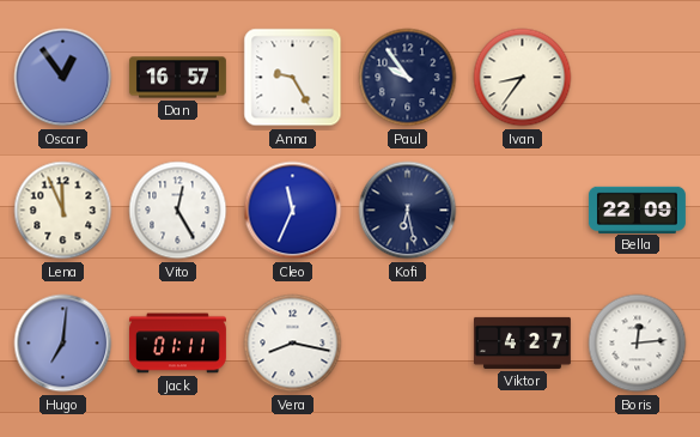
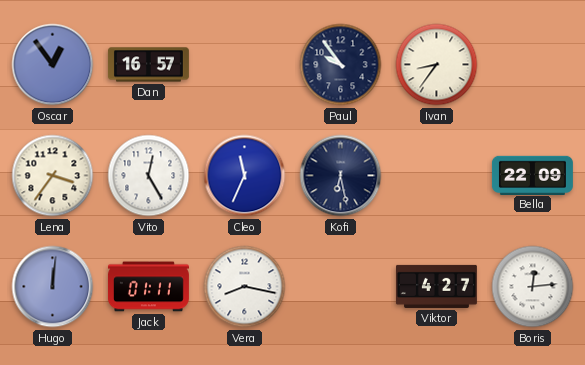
Anna: 9:25 -> none
Lena: 11:56 -> 3:36
Hugo: 7:01 -> 12:01
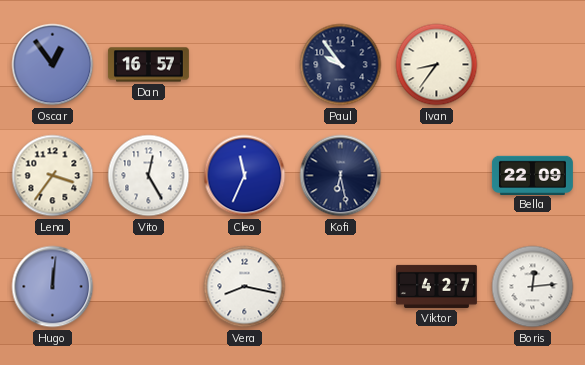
Jack: 01:11 -> none
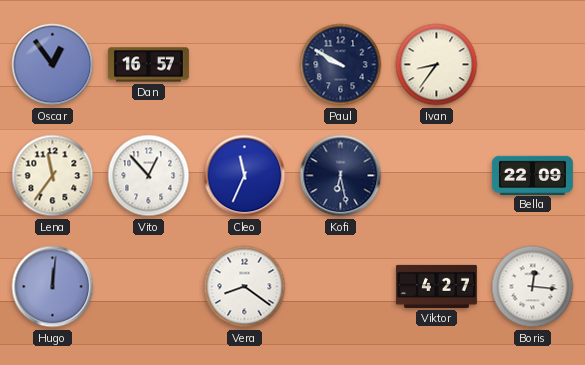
Paul: 9:54 -> 9:50
Lena: 3:36 -> 11:36
Vito: 12:25 -> 12:53
Vera: 8:17 -> 8:21
Boris: 12:14 -> 12:16
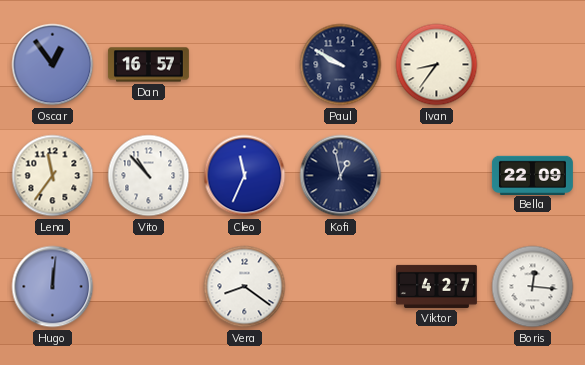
Vito: 12:53 -> 10:53
Kofi: 6:28 -> 12:58
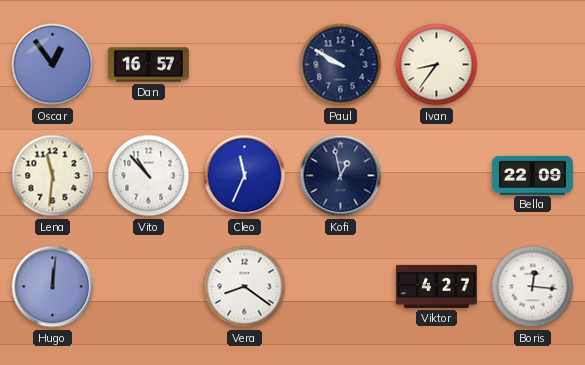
Lena: 11:36 -> 11:31
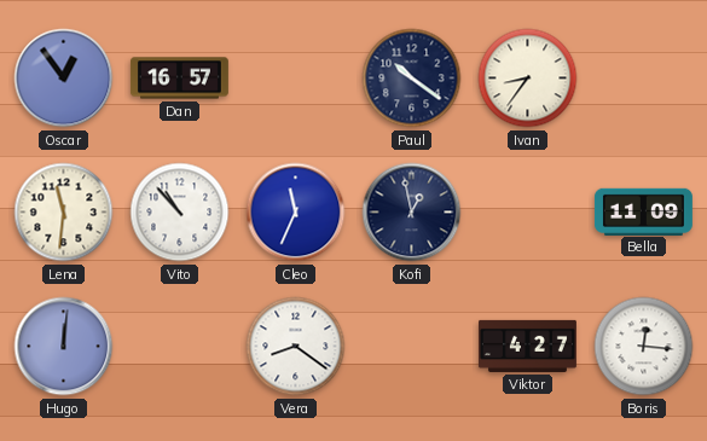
Paul: 9:50 -> 10:21
Bella: 22:09 -> 11:09
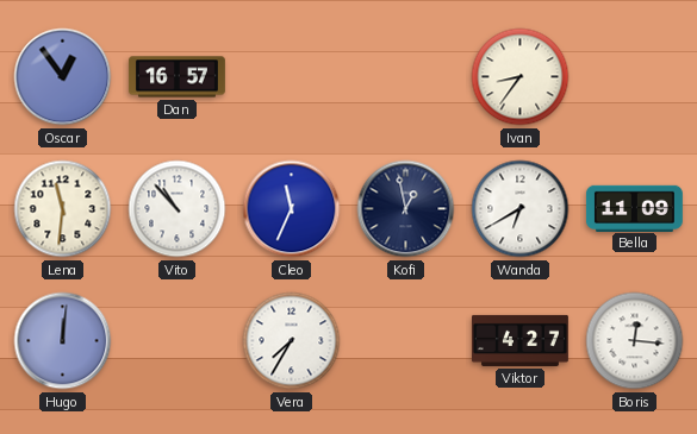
Paul: 10:21 -> none
Wanda: none -> 6:40
Vera: 8:21 -> 7:35
